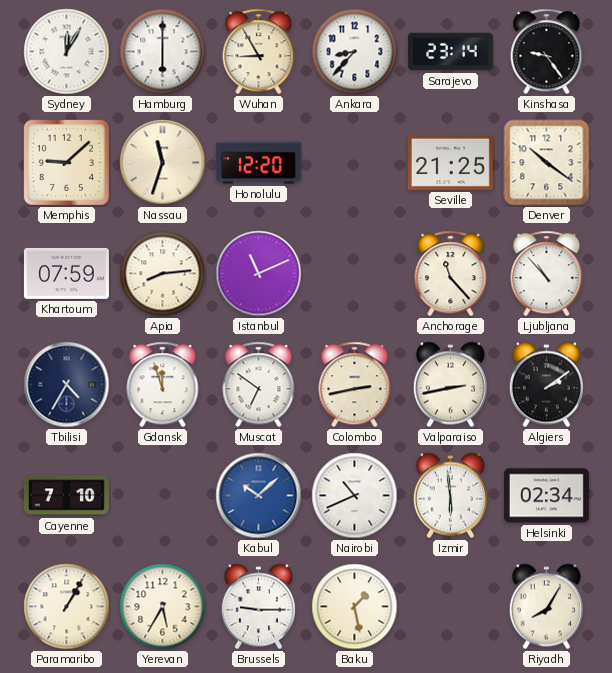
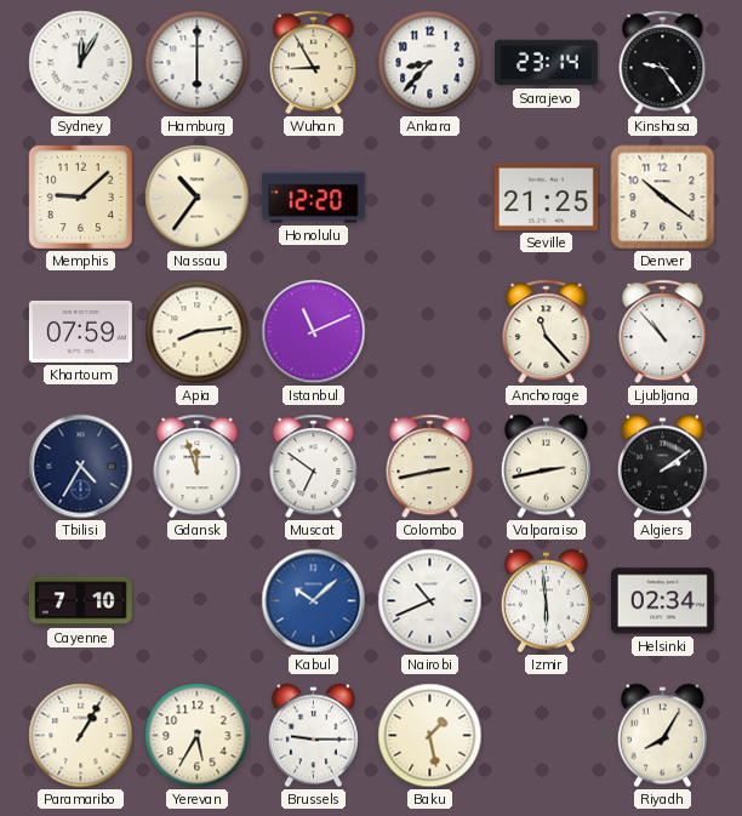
Nassau: 11:33 -> 10:36
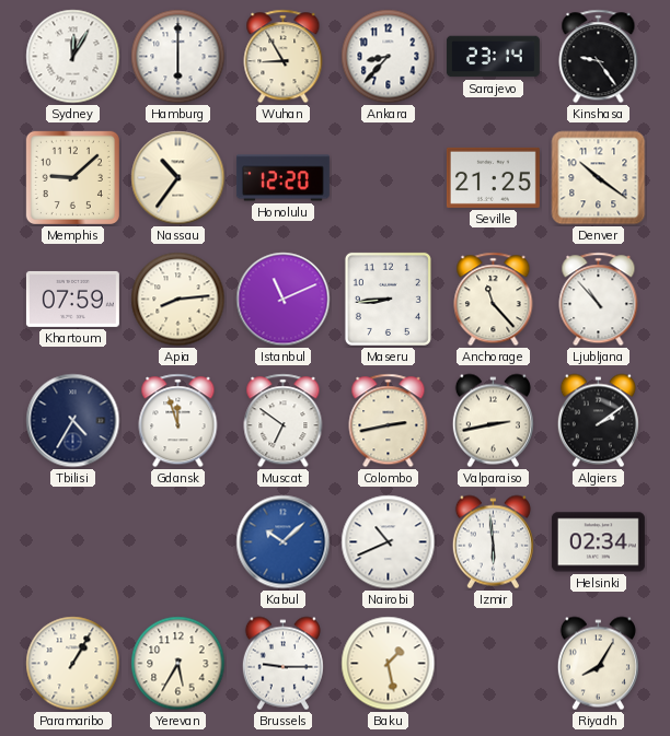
Maseru: none -> 8:44
Cayenne: 7:10 -> none
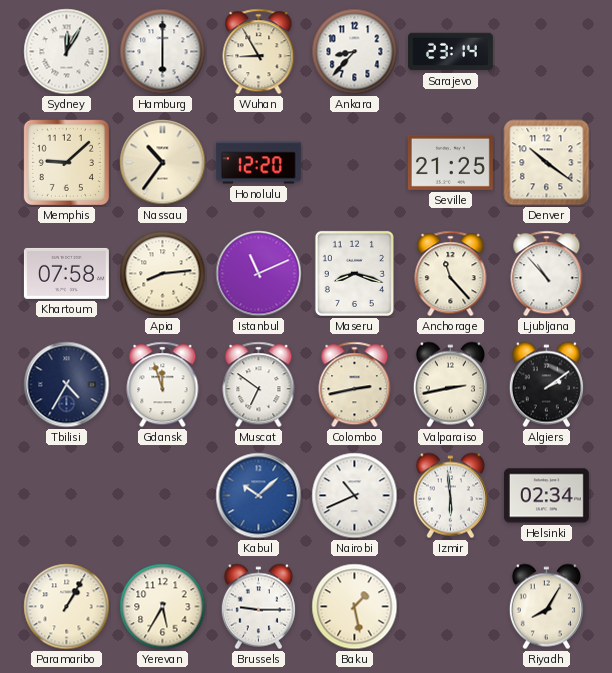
Kinshasa: 9:24 -> none
Khartoum: 07:59 -> 07:58
Maseru: 8:44 -> 8:18
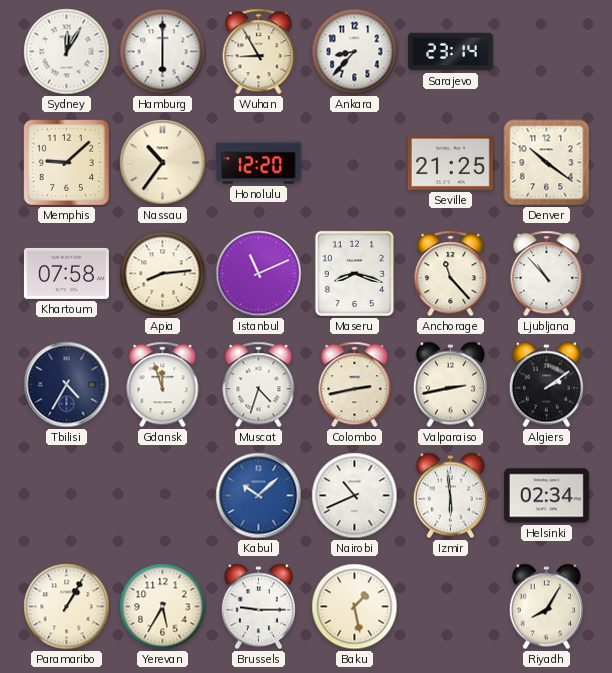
Muscat: 6:51 -> 4:33
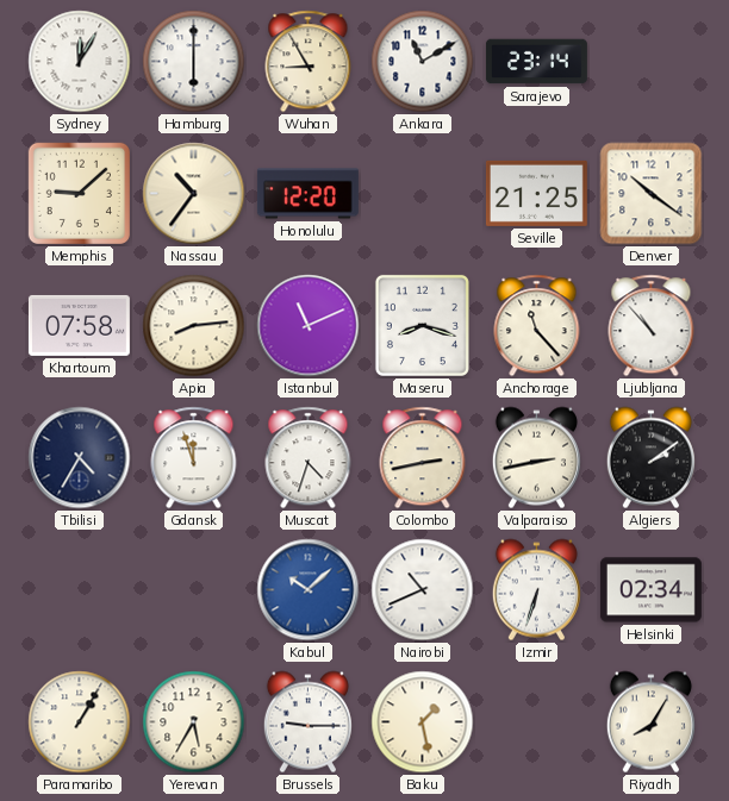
Ankara: 8:37 -> 11:10
Izmir: 5:59 -> 6:33
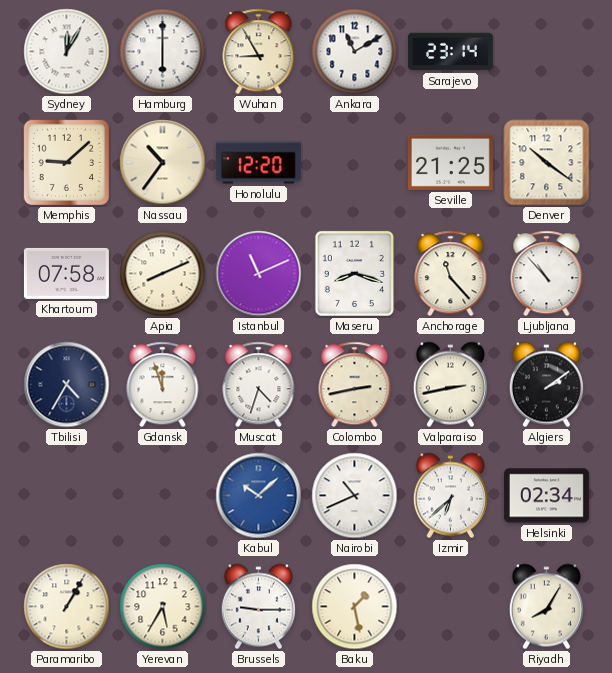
Apia: 8:14 -> 8:11
Izmir: 6:33 -> 6:38
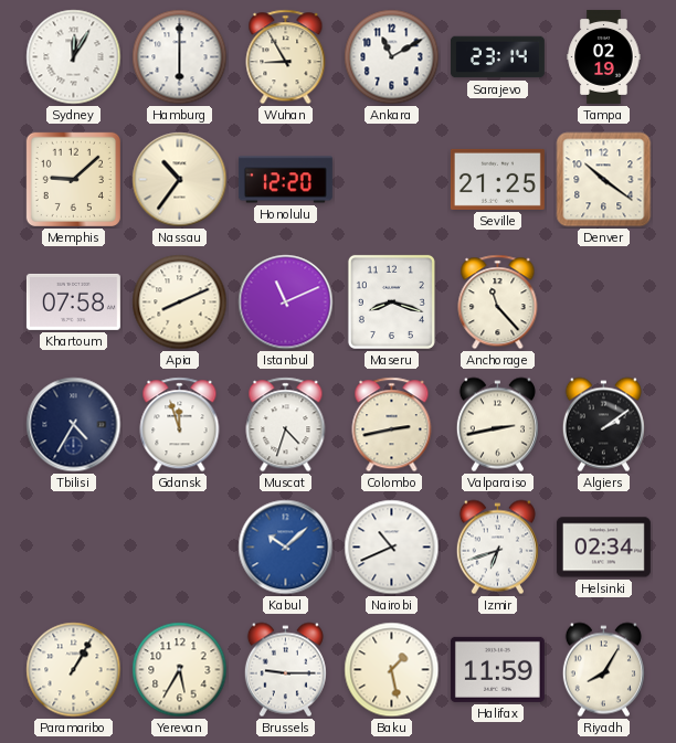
Tampa: none -> 02:19
Ljubljana: 10:53 -> none
Izmir: 6:38 -> 6:42
Halifax: none -> 11:59
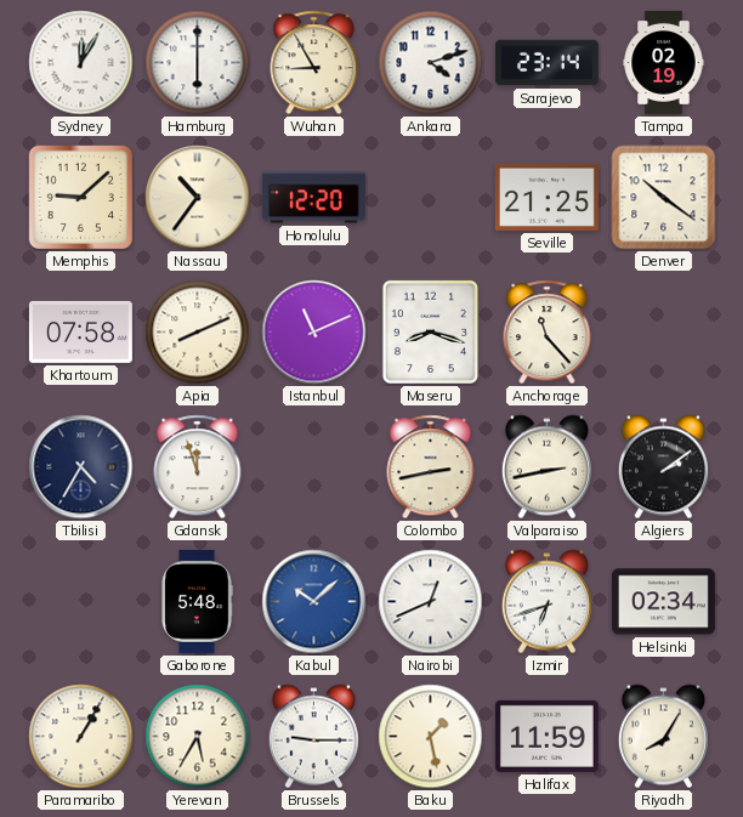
Ankara: 11:10 -> 4:12
Muscat: 4:33 -> none
Gaborone: none -> 5:48
Nairobi: 10:41 -> 12:41
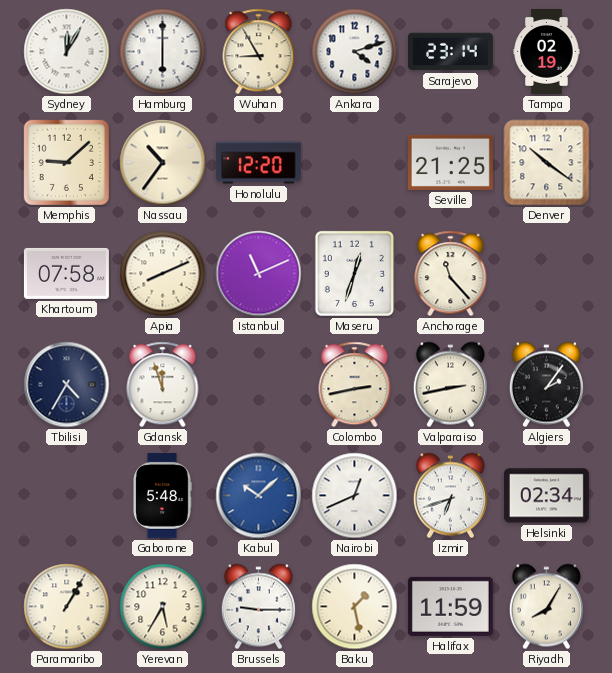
Maseru: 8:18 -> 12:33
Algiers: 2:09 -> 2:06
